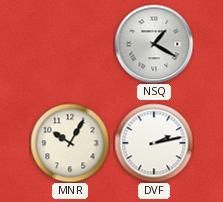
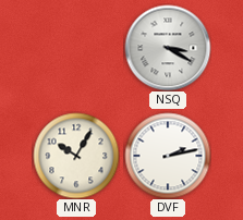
NSQ: 1:20 -> 3:20
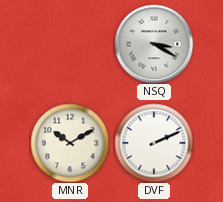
MNR: 10:05 -> 10:10
DVF: 2:13 -> 2:11
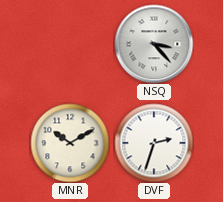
NSQ: 3:20 -> 3:23
DVF: 2:11 -> 2:33
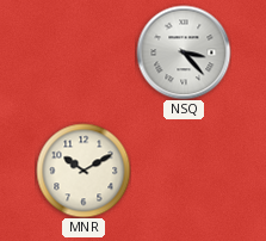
DVF: 2:33 -> none
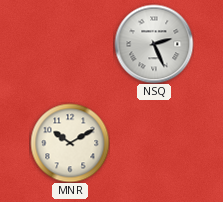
NSQ: 3:23 -> 2:26
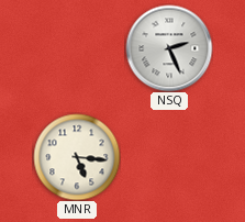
MNR: 10:10 -> 5:16
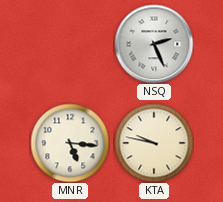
KTA: none -> 9:47
